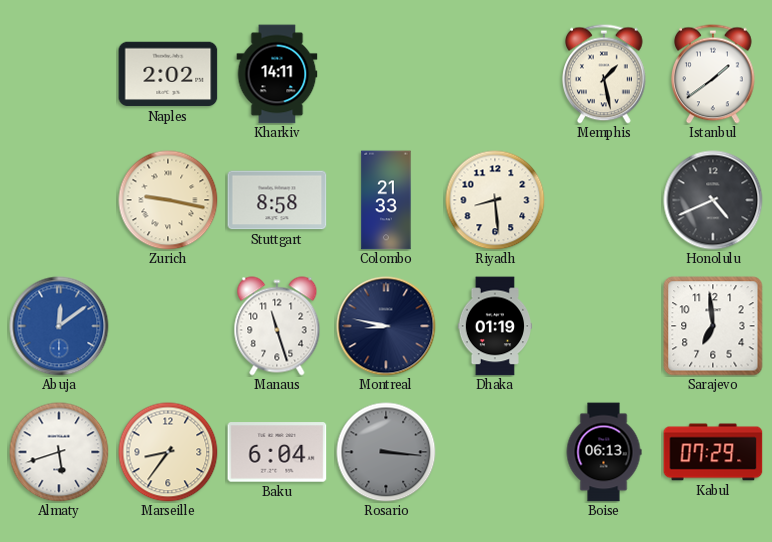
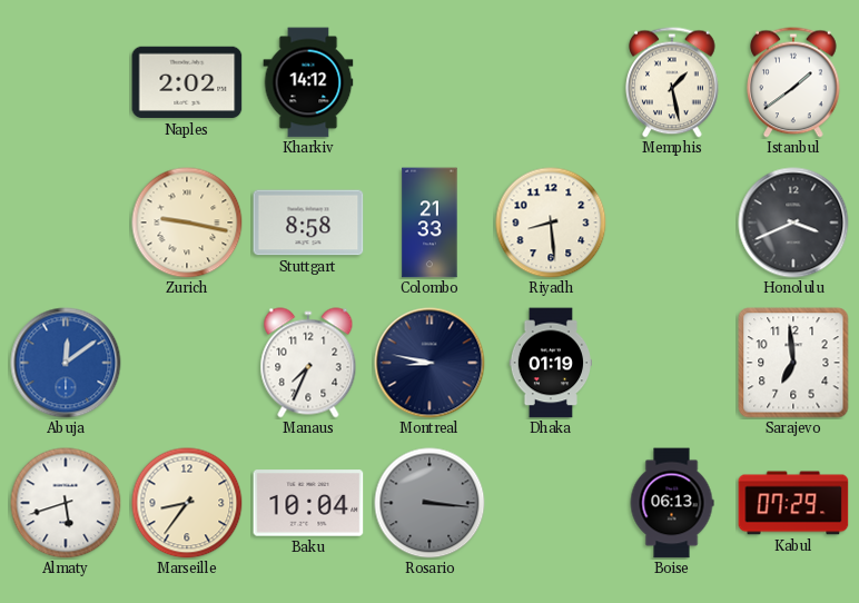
Kharkiv: 14:11 -> 14:12
Honolulu: 4:41 -> 3:41
Manaus: 11:27 -> 7:34
Baku: 6:04 -> 10:04
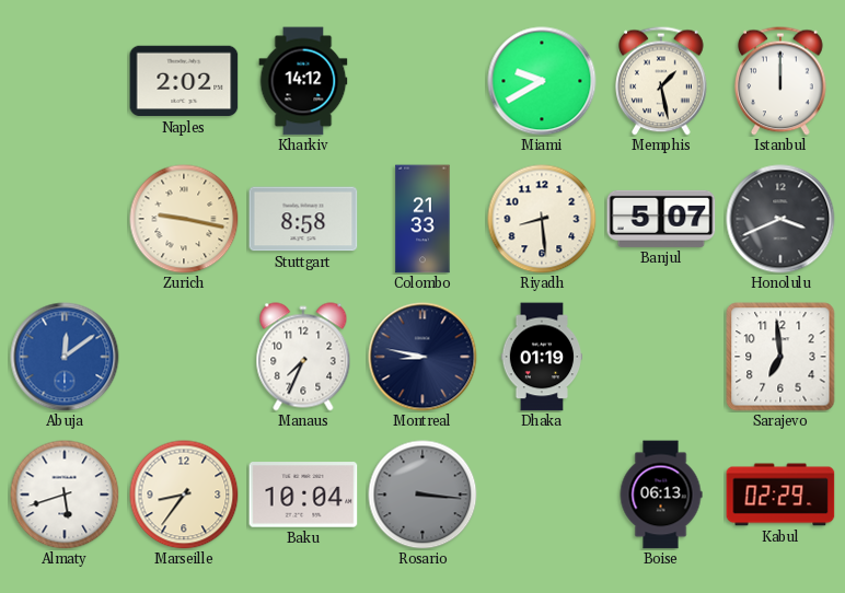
Miami: none -> 9:40
Istanbul: 1:39 -> 12:00
Banjul: none -> 5:07
Kabul: 07:29 -> 02:29
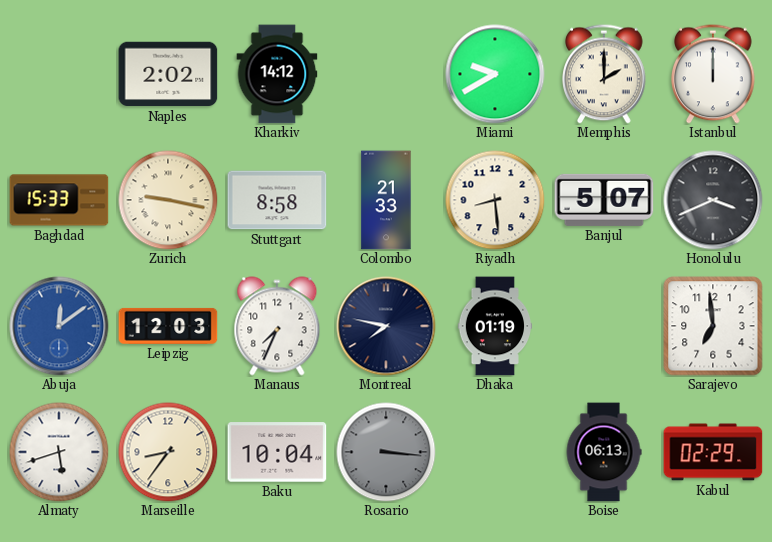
Memphis: 1:28 -> 2:00
Baghdad: none -> 15:33
Leipzig: none -> 12:03
Montreal: 8:47 -> 7:47
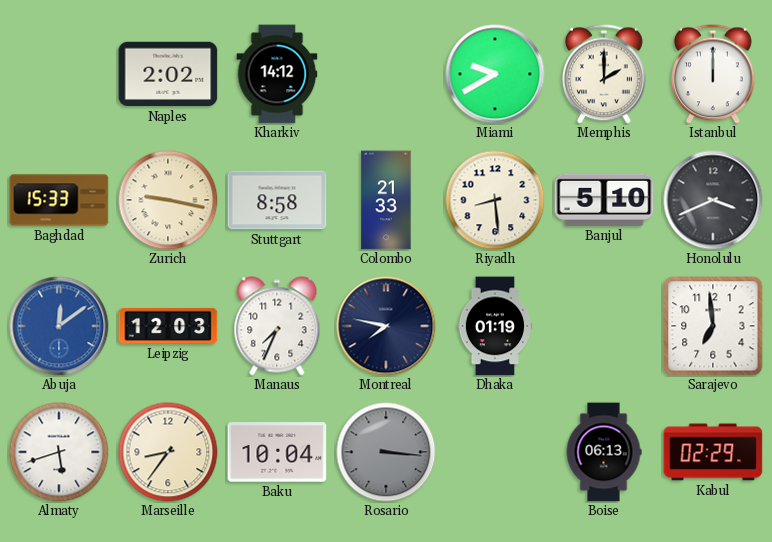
Banjul: 5:07 -> 5:10
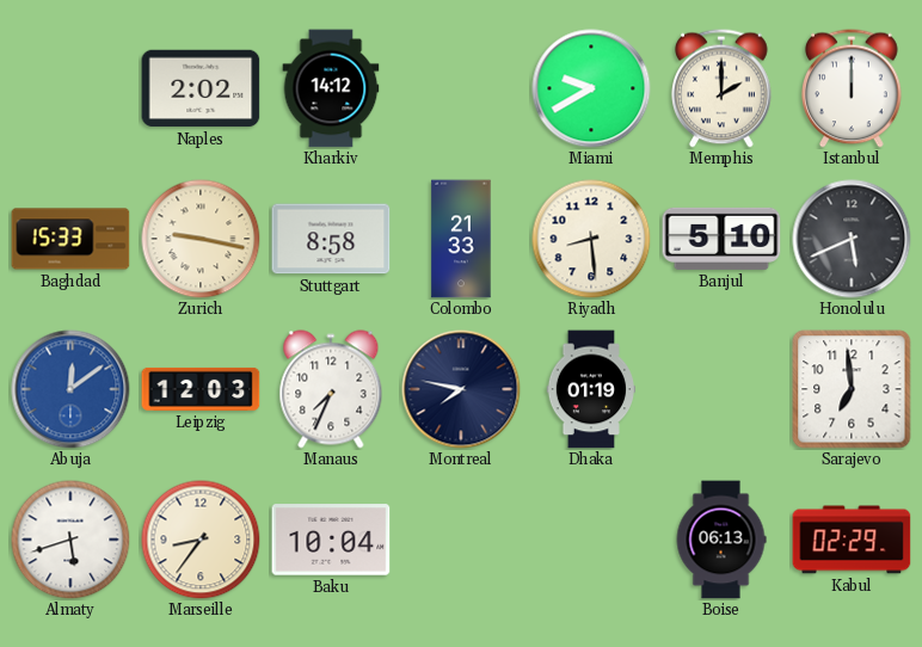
Honolulu: 3:41 -> 5:41
Rosario: 3:16 -> none
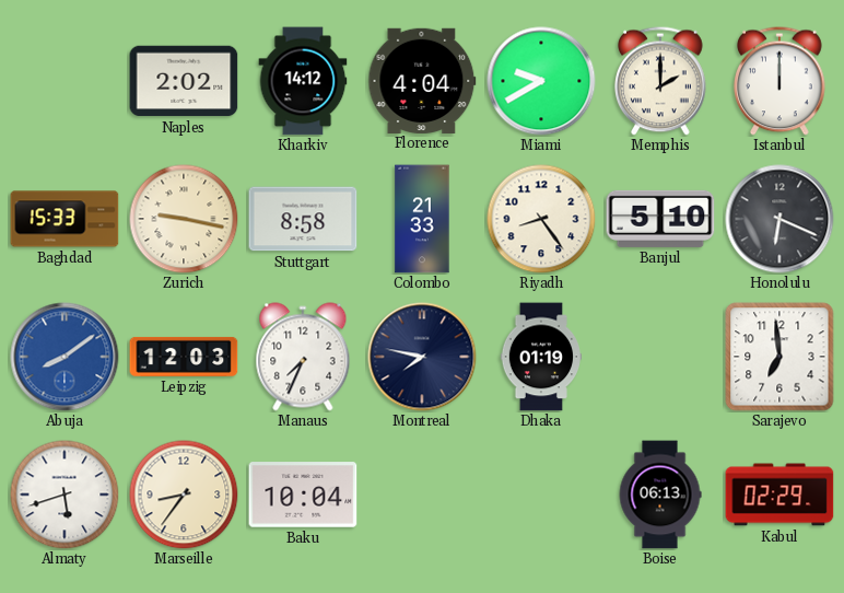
Florence: none -> 4:04
Riyadh: 8:29 -> 8:24
Honolulu: 5:41 -> 6:19
Abuja: 12:09 -> 8:09
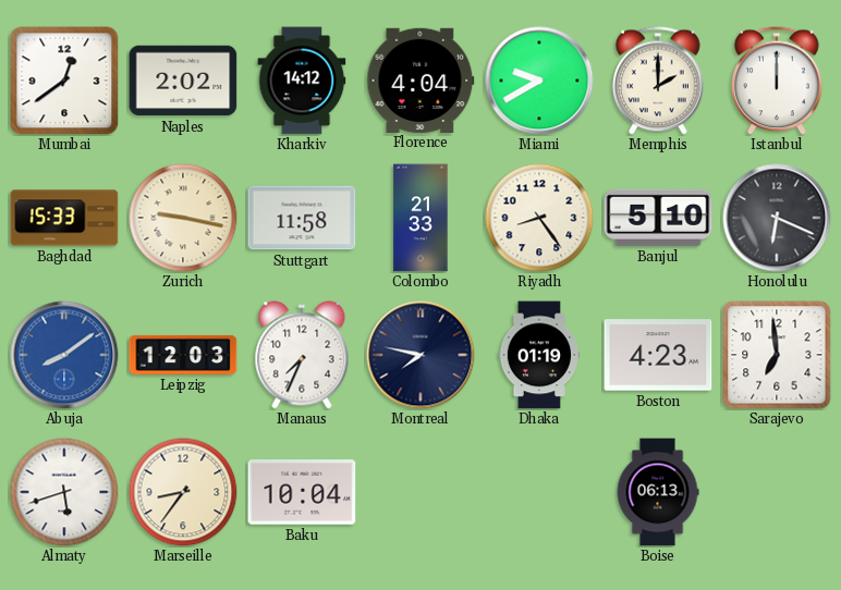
Mumbai: none -> 12:39
Stuttgart: 8:58 -> 11:58
Boston: none -> 4:23
Kabul: 02:29 -> none
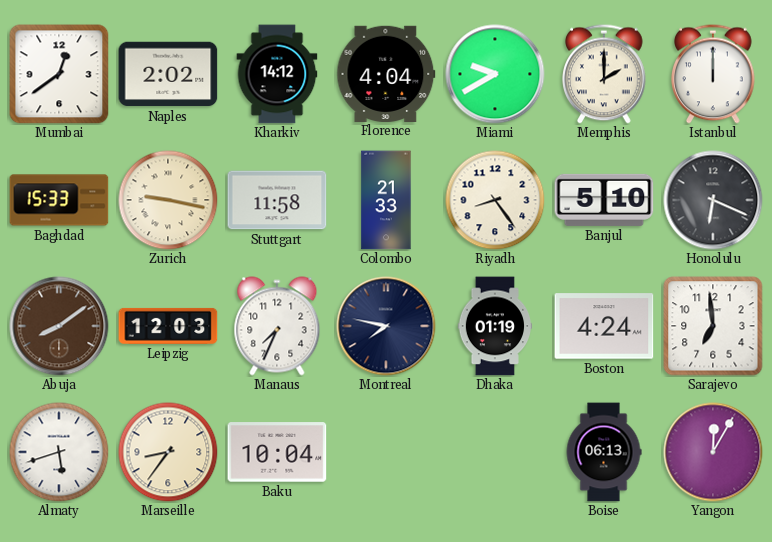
Abuja dial: blue -> brown
Boston: 4:23 -> 4:24
Yangon: none -> 12:05
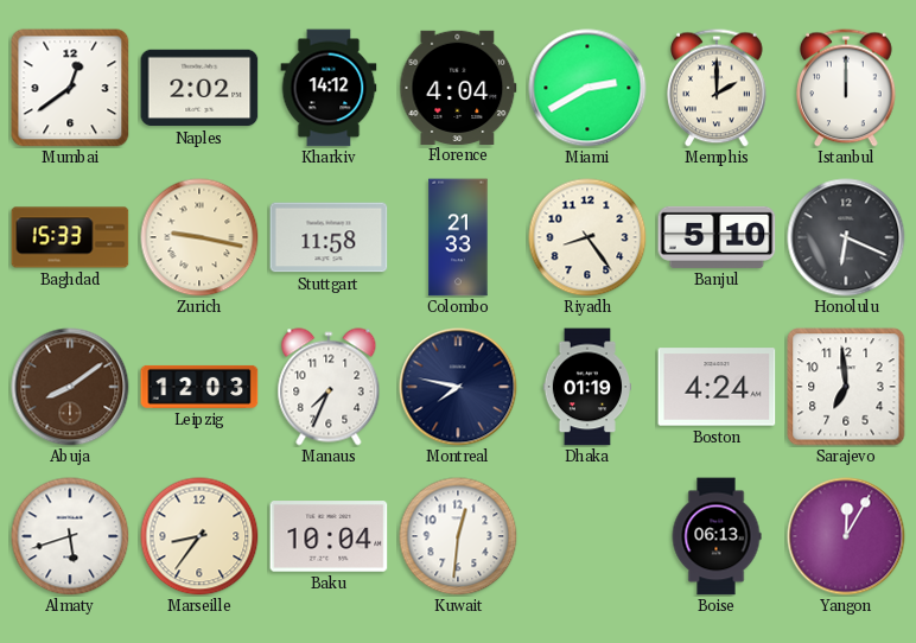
Miami: 9:40 -> 2:40
Kuwait: none -> 12:31
